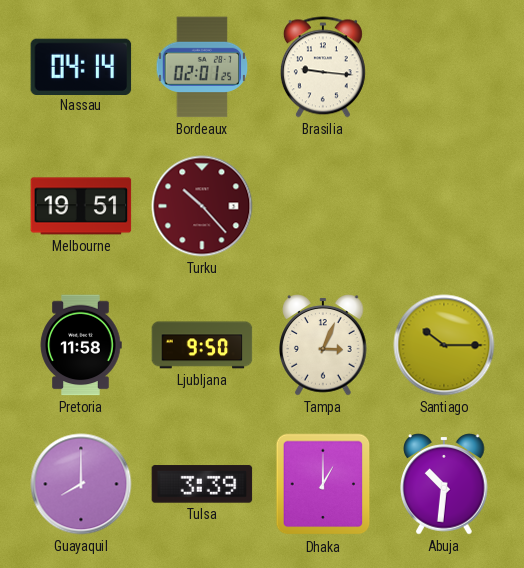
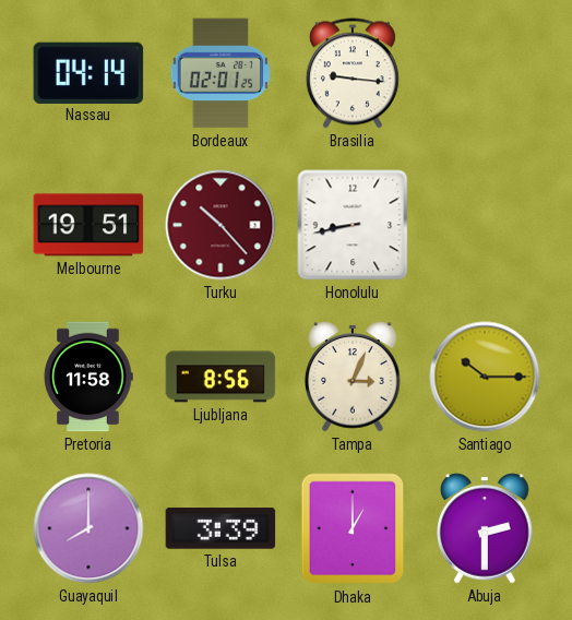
Honolulu: none -> 8:43
Ljubljana: 9:50 -> 8:56
Abuja: 10:31 -> 2:30
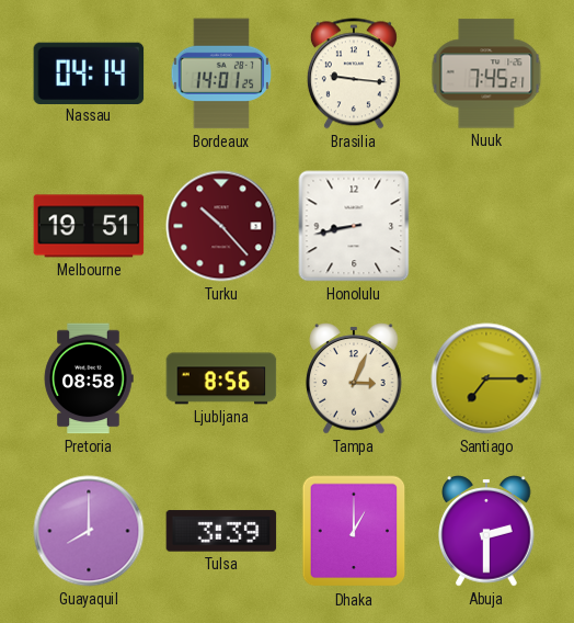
Bordeaux: 02:01 -> 14:01
Nuuk: none -> 7:45
Pretoria: 11:58 -> 08:58
Santiago: 10:15 -> 7:15
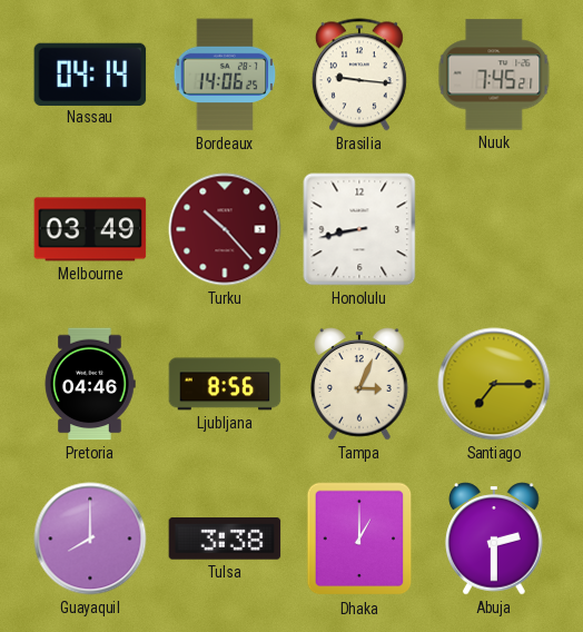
Bordeaux: 14:01 -> 14:06
Melbourne: 19:51 -> 03:49
Pretoria: 08:58 -> 04:46
Tulsa: 3:39 -> 3:38
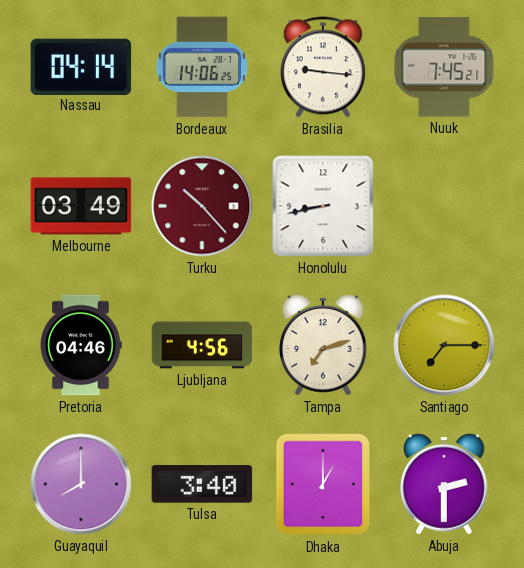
Ljubljana: 8:56 -> 4:56
Tampa: 3:04 -> 7:12
Tulsa: 3:38 -> 3:40
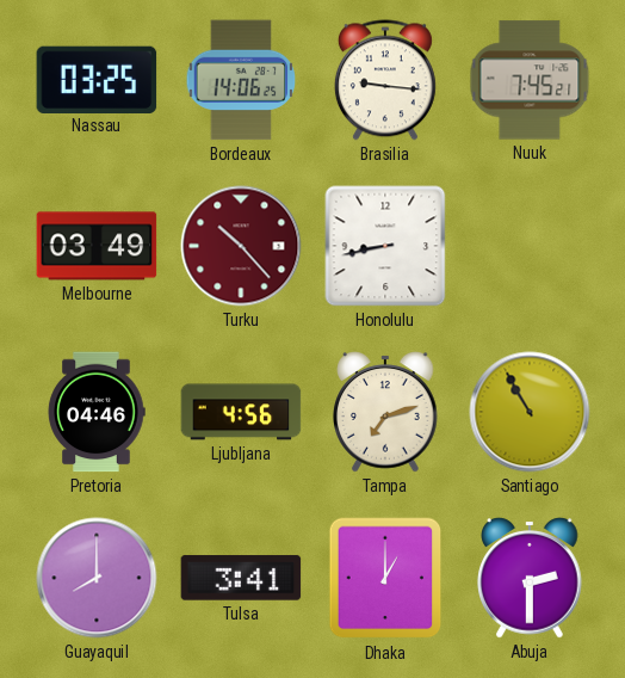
Nassau: 04:14 -> 03:25
Santiago: 7:15 -> 10:55
Tulsa: 3:40 -> 3:41
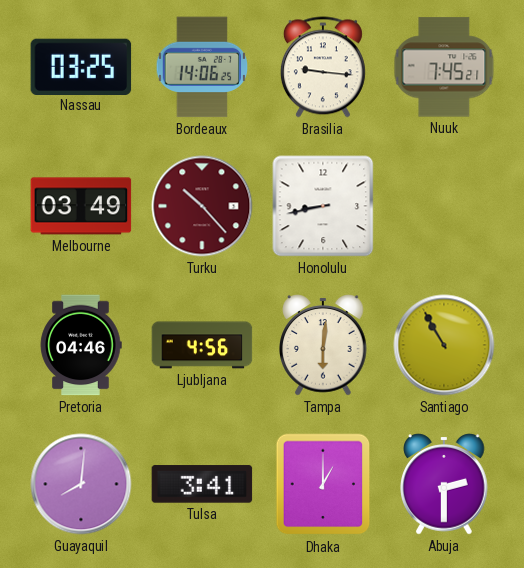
Tampa: 7:12 -> 6:01
Guayaquil: 8:00 -> 8:01
